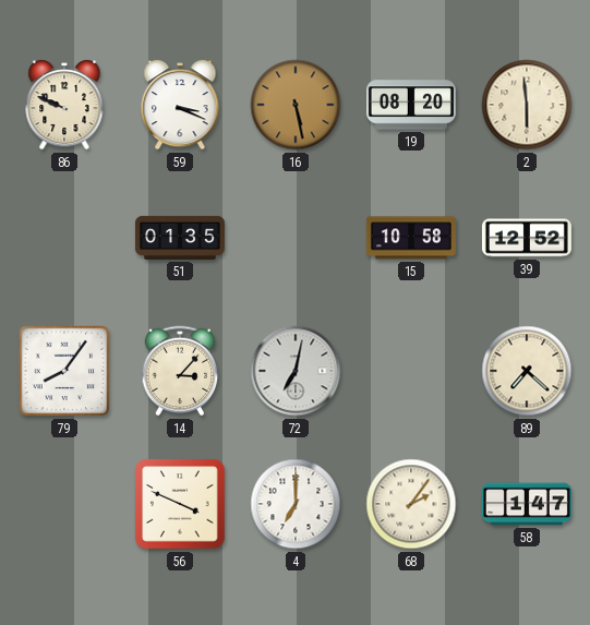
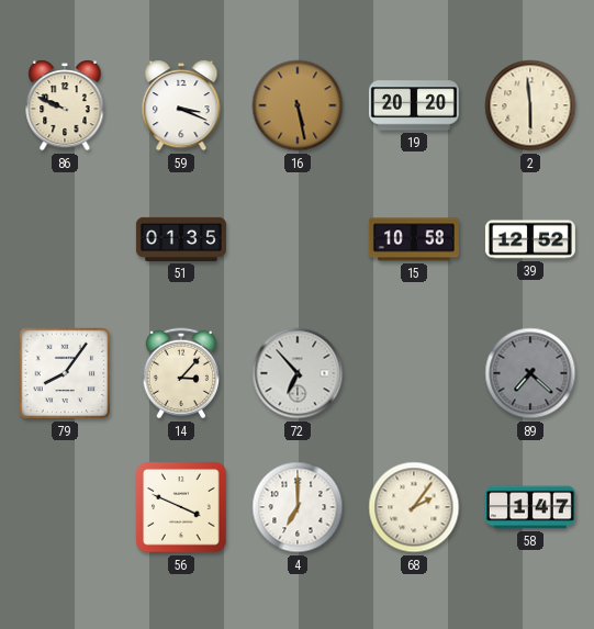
19: 08:20 -> 20:20
72: 7:02 -> 6:53
89 dial: cream -> grey
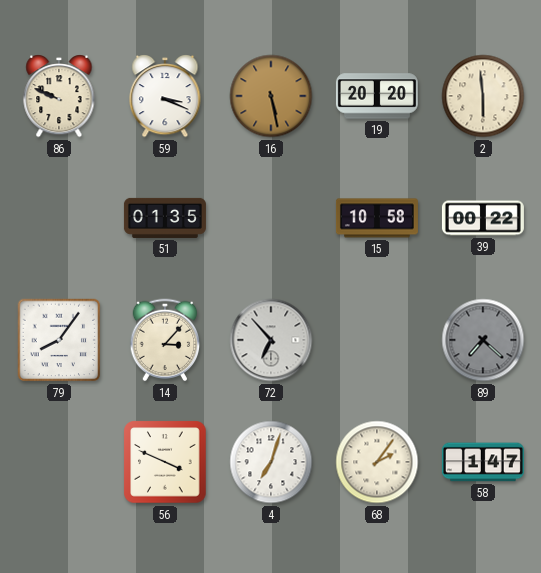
39: 12:52 -> 00:22
4: 7:00 -> 7:03
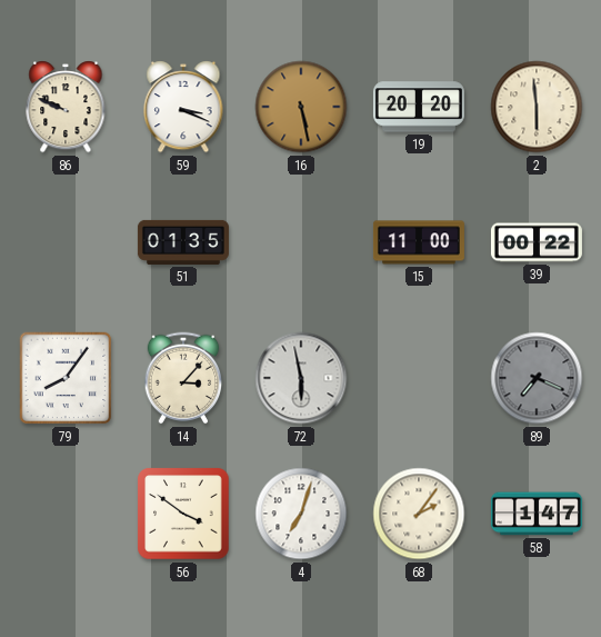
15: 10:58 -> 11:00
72: 6:53 -> 5:58
89: 7:22 -> 7:19
56: 3:49 -> 3:51
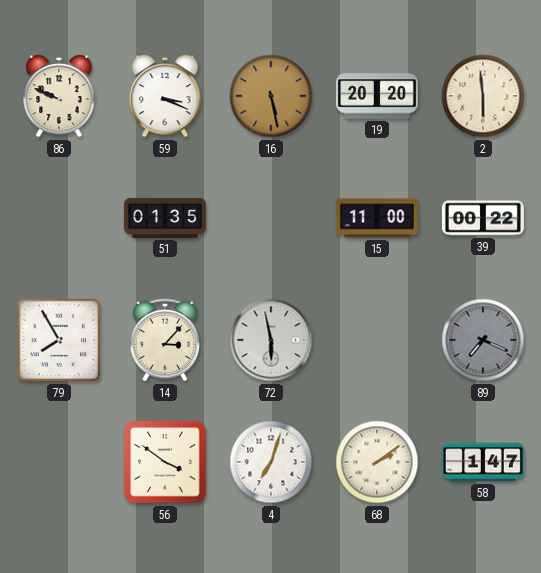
79: 8:06 -> 7:55
68: 2:06 -> 2:09
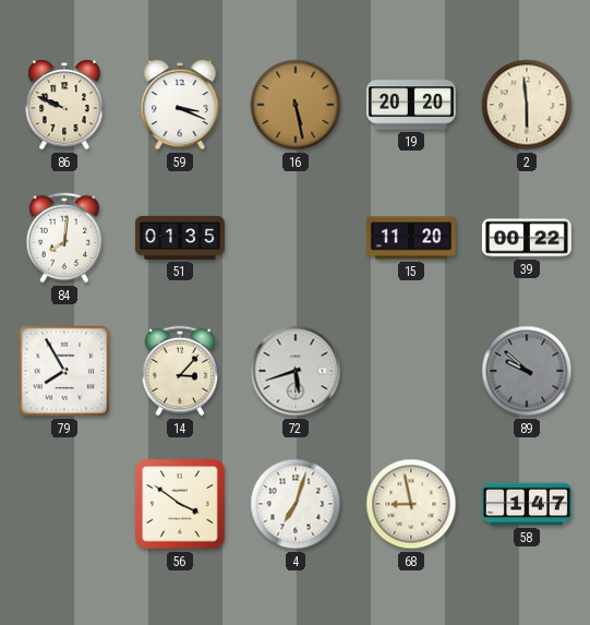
84: none -> 8:01
15: 11:00 -> 11:20
72: 5:58 -> 5:42
89: 7:19 -> 9:52
68: 2:09 -> 8:58
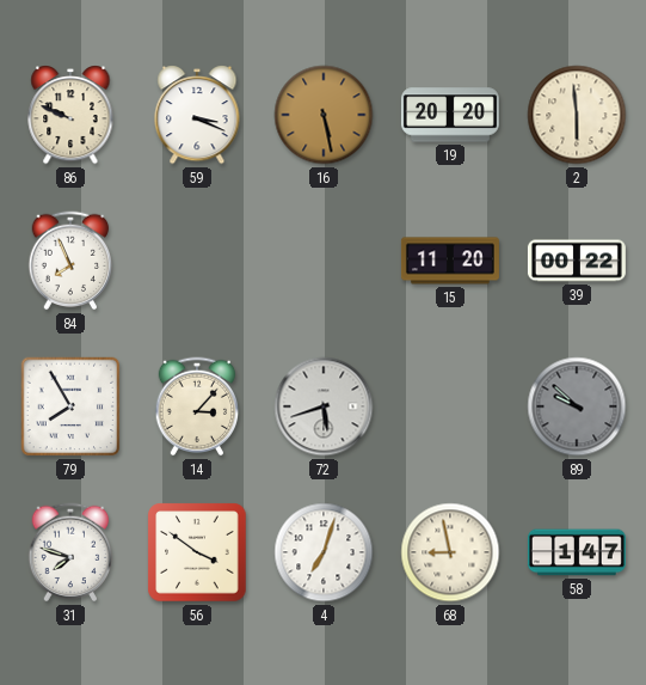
84: 8:01 -> 7:56
51: 01:35 -> none
31: none -> 7:48
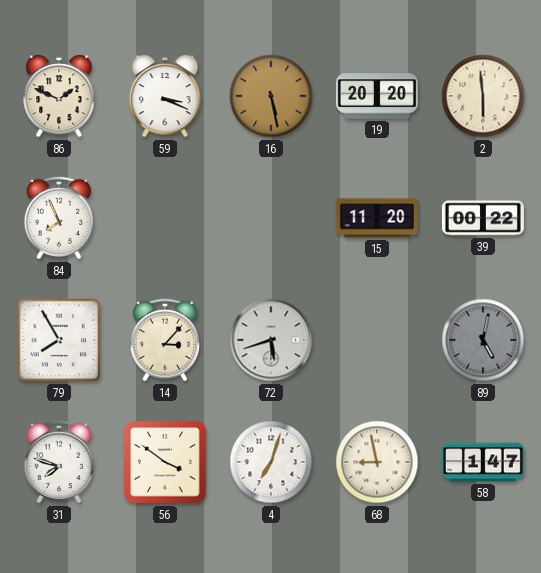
86: 9:49 -> 1:49
89: 9:52 -> 5:02
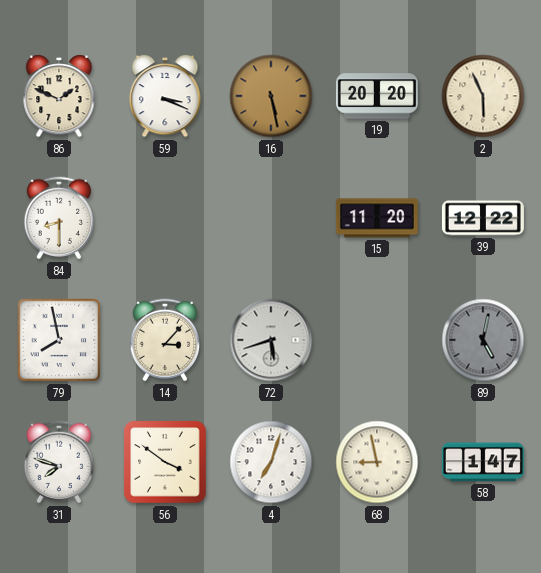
2: 5:59 -> 5:56
84: 7:56 -> 8:30
39: 00:22 -> 12:22
79: 7:55 -> 7:58
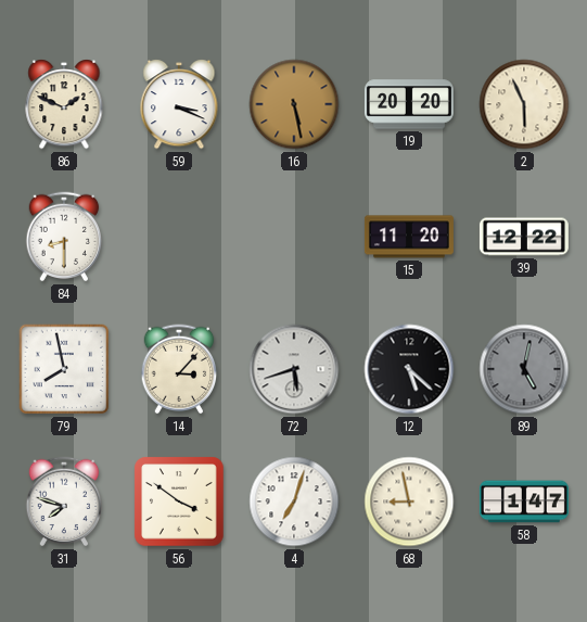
12: none -> 5:22
